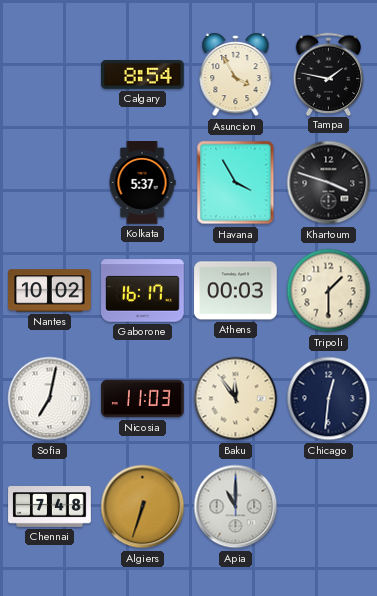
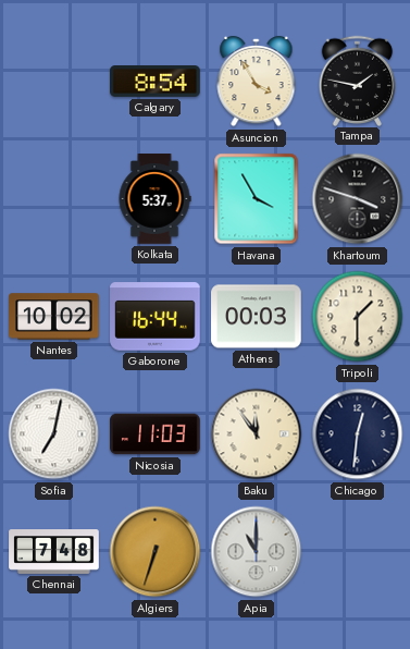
Gaborone: 16:17 -> 16:44
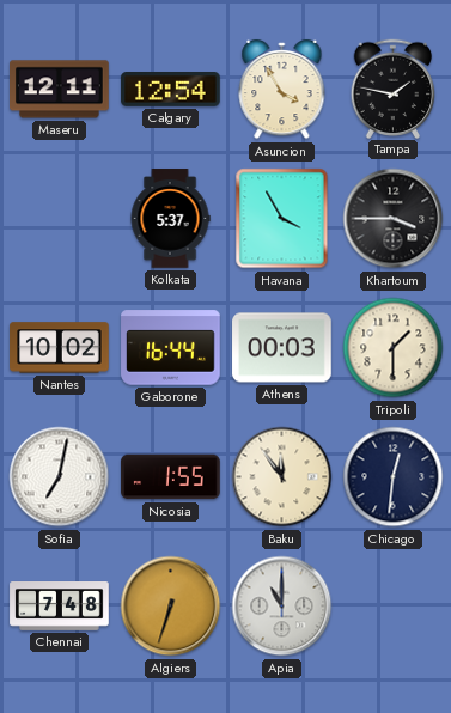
Maseru: none -> 12:11
Calgary: 8:54 -> 12:54
Khartoum: 3:48 -> 3:45
Nicosia: 11:03 -> 1:55
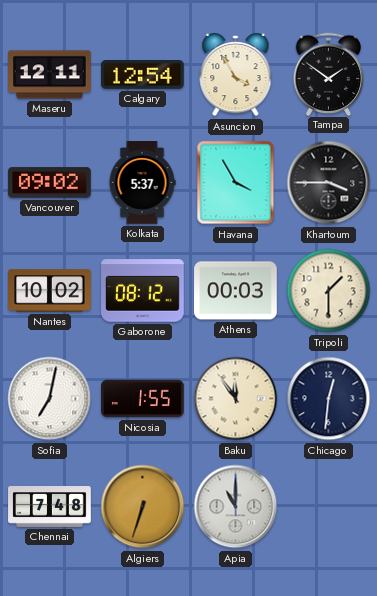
Tampa: 1:47 -> 1:51
Vancouver: none -> 09:02
Gaborone: 16:44 -> 08:12
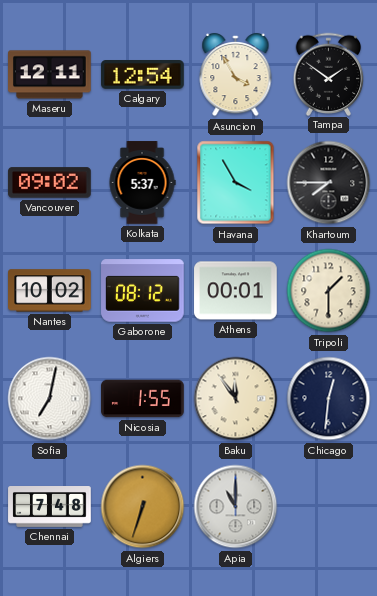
Khartoum: 3:45 -> 7:45
Athens: 00:03 -> 00:01
